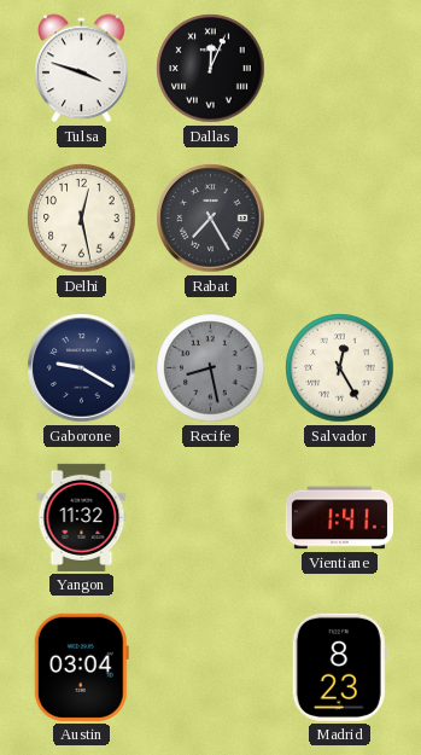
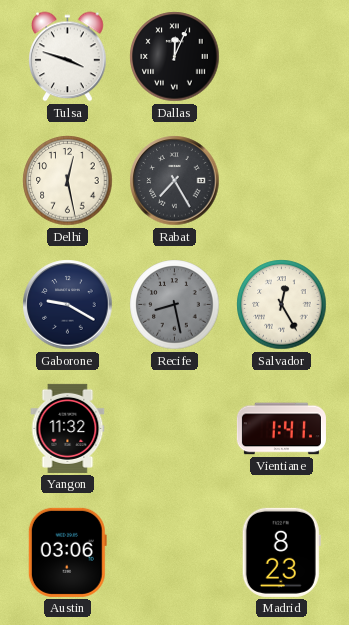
Austin: 03:04 -> 03:06
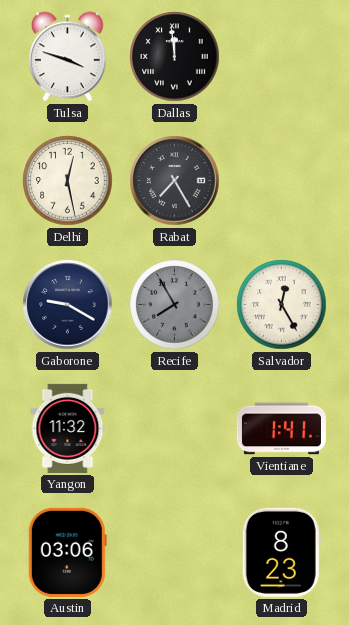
Dallas: 12:04 -> 11:59
Recife: 8:28 -> 7:55
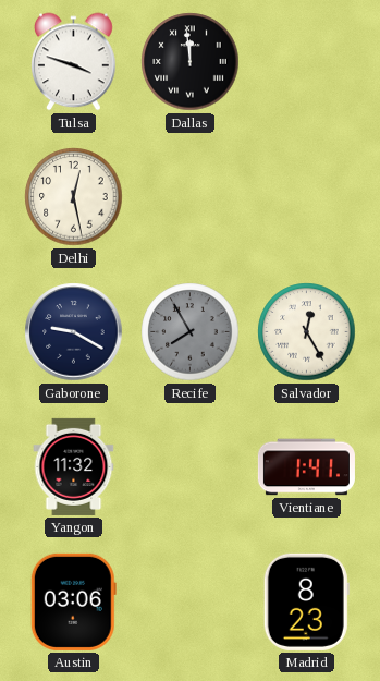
Rabat: 7:25 -> none
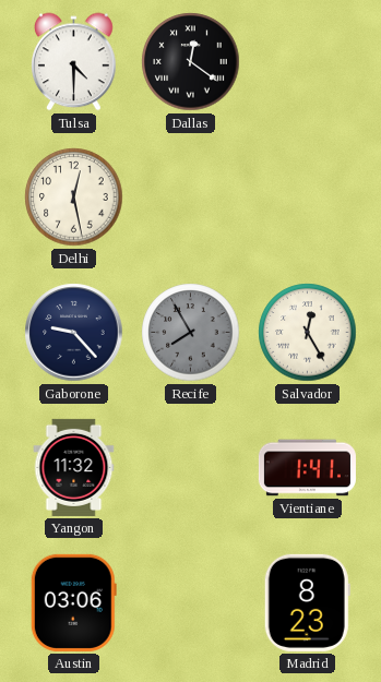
Tulsa: 3:48 -> 4:30
Dallas: 11:59 -> 12:21
Gaborone: 9:20 -> 9:23
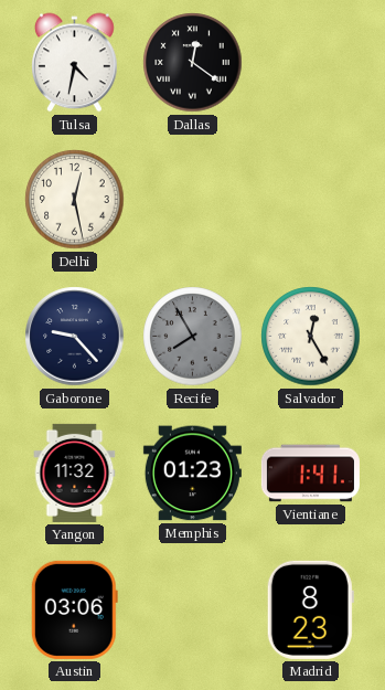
Tulsa: 4:30 -> 4:32
Memphis: none -> 01:23
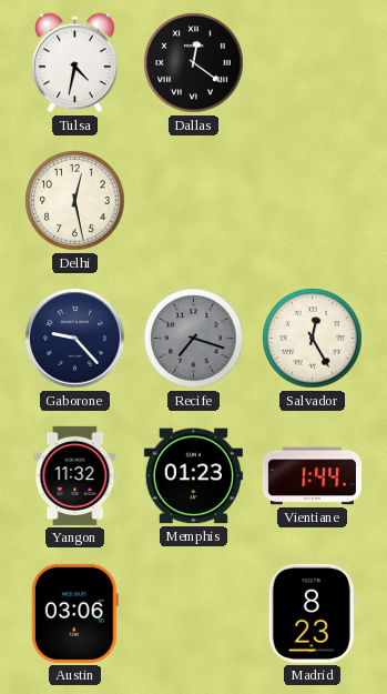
Recife: 7:55 -> 7:18
Vientiane: 1:41 -> 1:44
